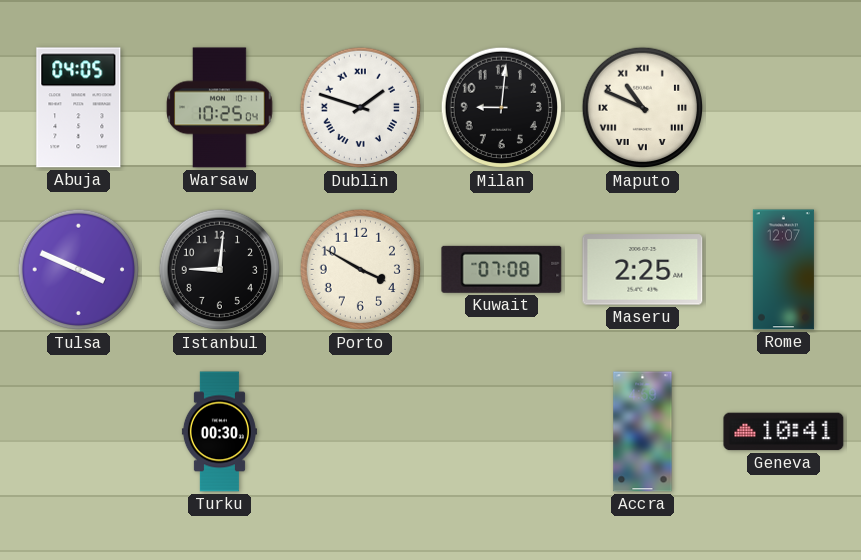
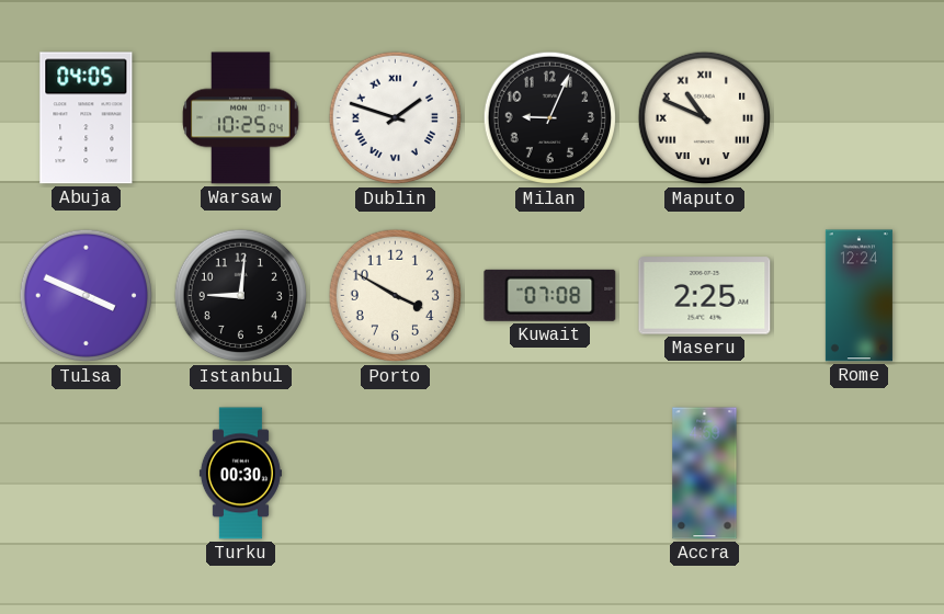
Milan: 9:01 -> 9:04
Rome: 12:07 -> 12:24
Geneva: 10:41 -> none
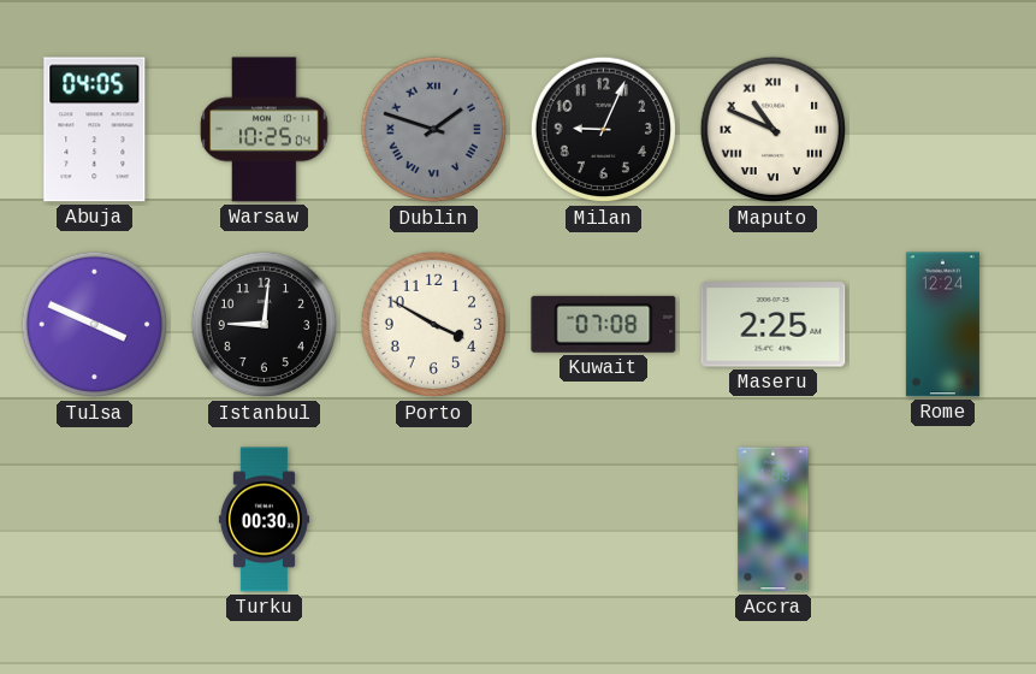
Dublin dial: white -> grey
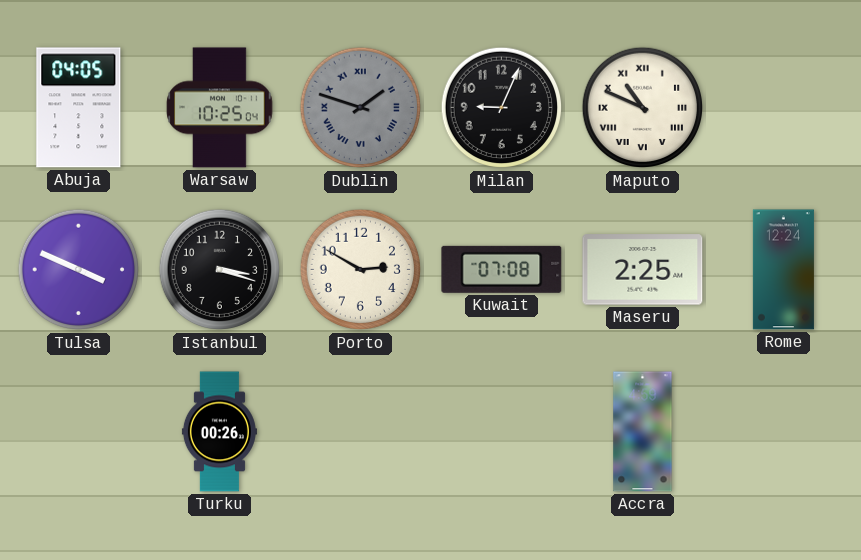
Istanbul: 9:01 -> 3:18
Porto: 3:50 -> 2:50
Turku: 00:30 -> 00:26
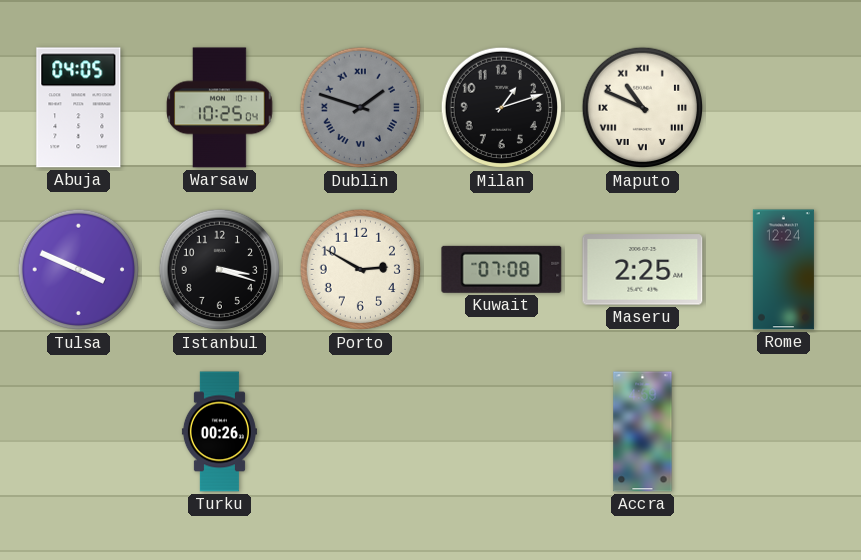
Milan: 9:04 -> 1:12
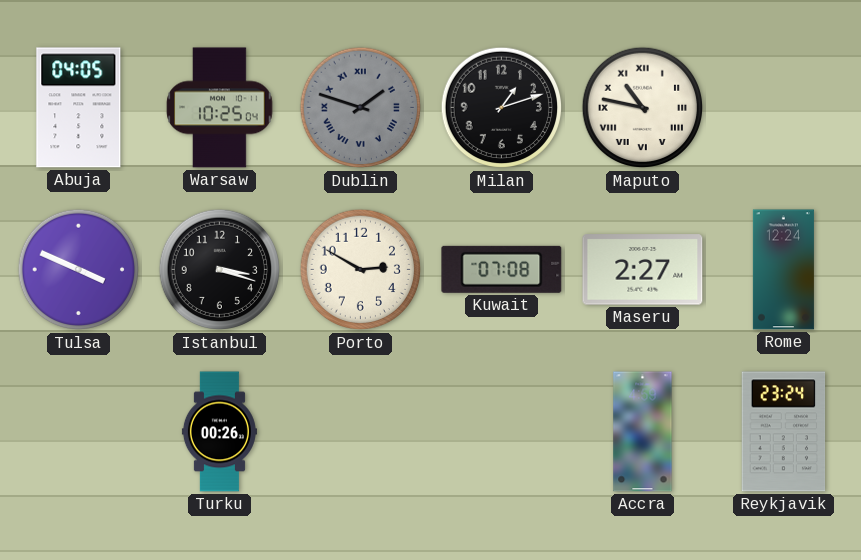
Maputo: 10:49 -> 10:47
Maseru: 2:25 -> 2:27
Reykjavik: none -> 23:24
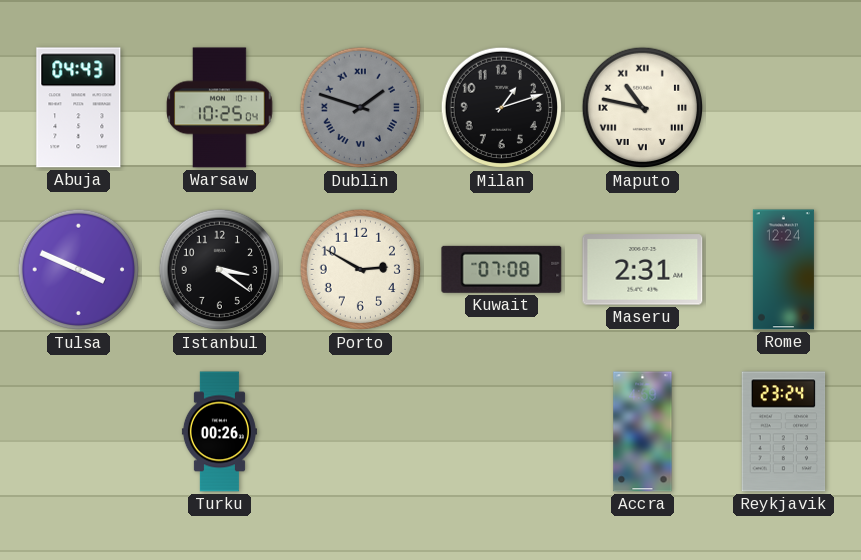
Abuja: 04:05 -> 04:43
Istanbul: 3:18 -> 3:21
Maseru: 2:27 -> 2:31
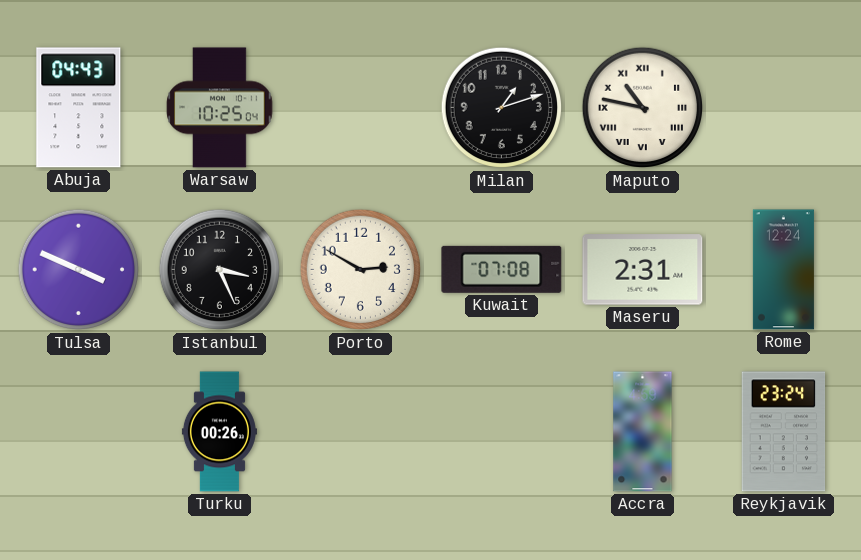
Dublin: 1:48 -> none
Istanbul: 3:21 -> 3:26
